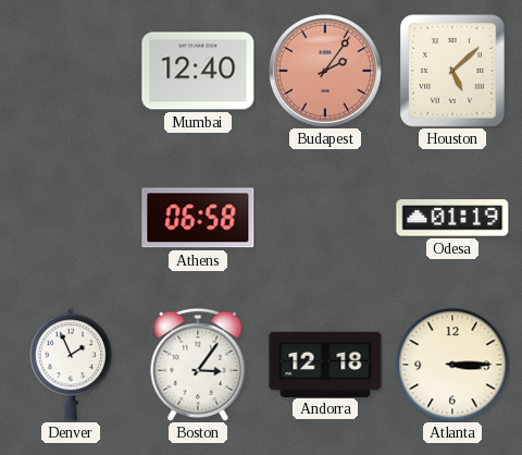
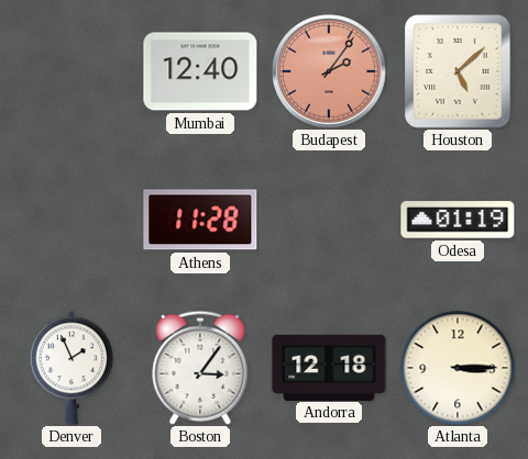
Athens: 06:58 -> 11:28
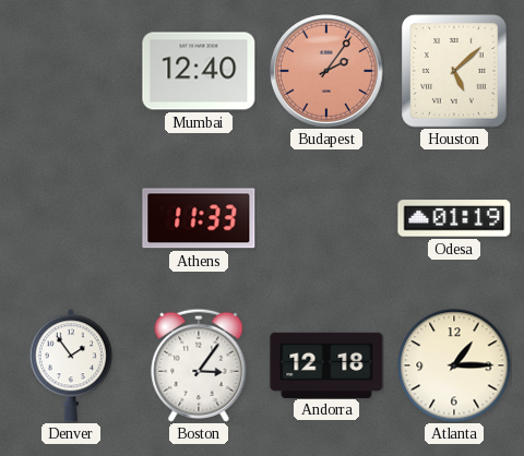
Athens: 11:28 -> 11:33
Denver: 1:56 -> 1:54
Atlanta: 3:15 -> 1:15
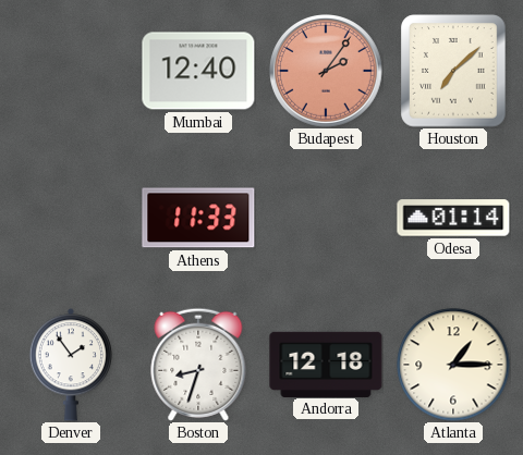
Houston: 5:08 -> 7:08
Odesa: 01:19 -> 01:14
Boston: 3:06 -> 8:33
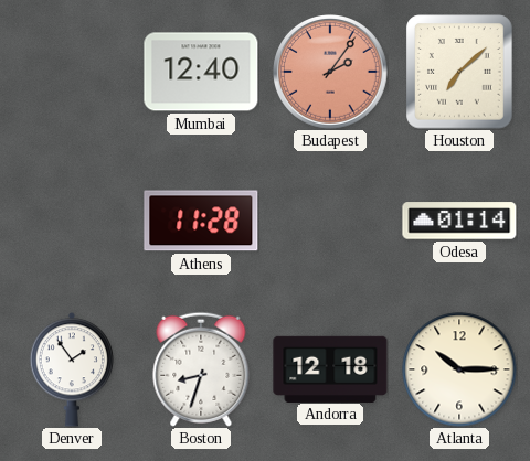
Athens: 11:33 -> 11:28
Atlanta: 1:15 -> 10:15
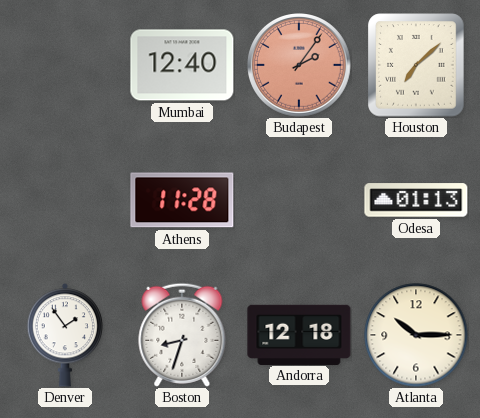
Odesa: 01:14 -> 01:13
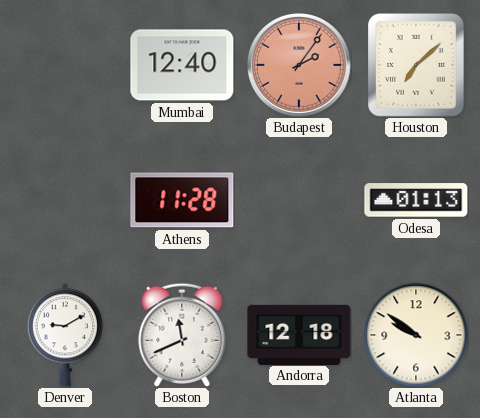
Denver: 1:54 -> 9:10
Boston: 8:33 -> 11:41
Atlanta: 10:15 -> 9:51
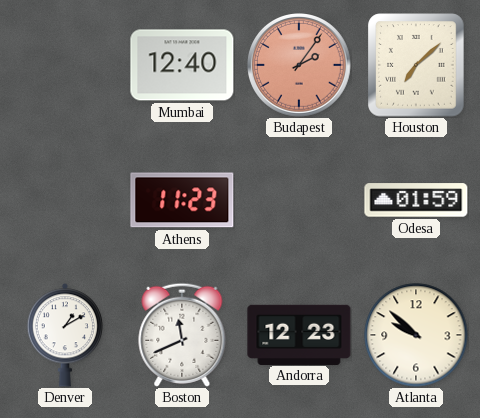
Athens: 11:28 -> 11:23
Odesa: 01:13 -> 01:59
Denver: 9:10 -> 1:10
Andorra: 12:18 -> 12:23
Atlanta: 9:51 -> 9:52
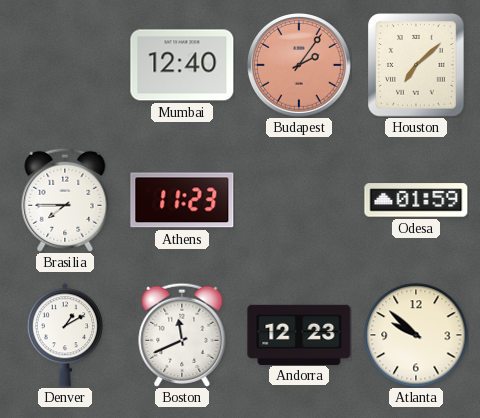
Brasilia: none -> 7:45
